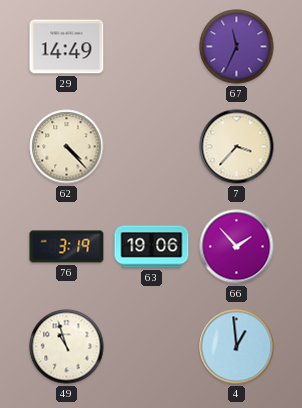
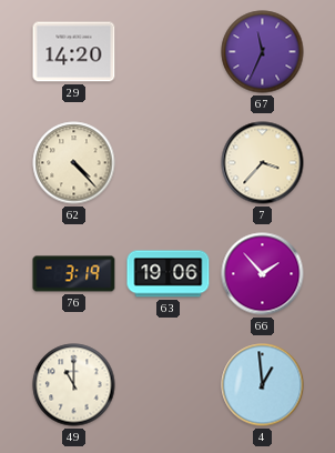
29: 14:49 -> 14:20
49: 10:57 -> 11:00
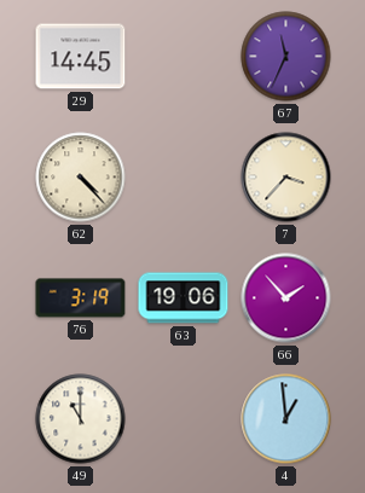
29: 14:20 -> 14:45
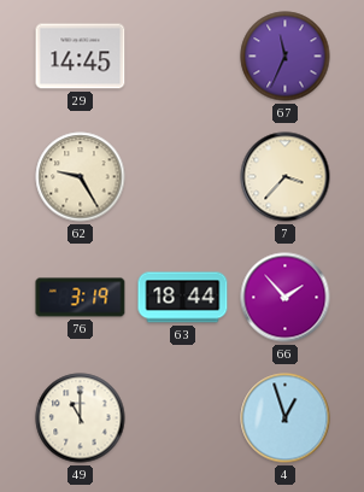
62: 4:23 -> 9:25
63: 19:06 -> 18:44
4: 12:59 -> 12:57
